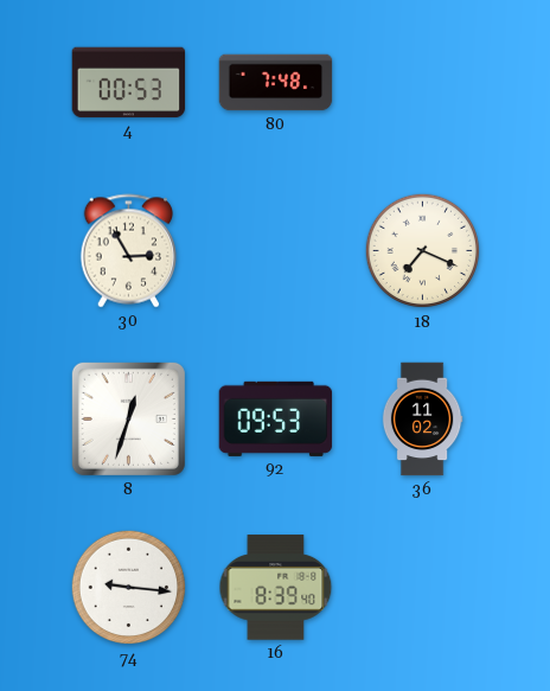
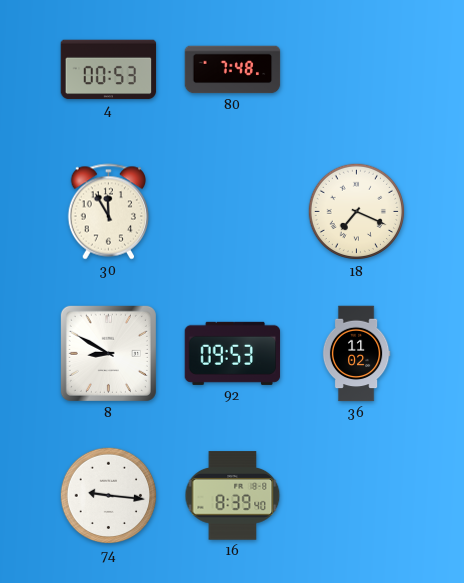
30: 2:55 -> 11:55
8: 12:33 -> 8:50
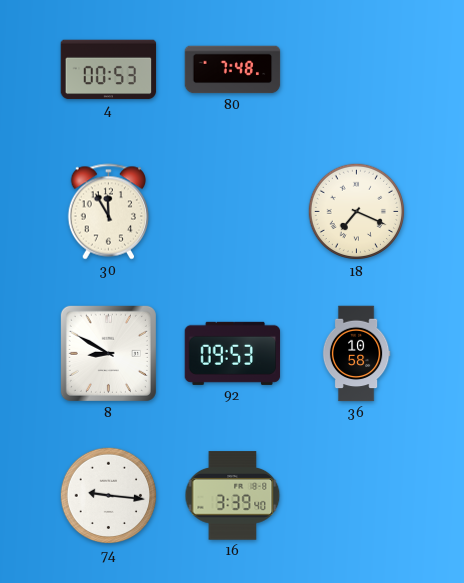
36: 11:02 -> 10:58
16: 8:39 -> 3:39
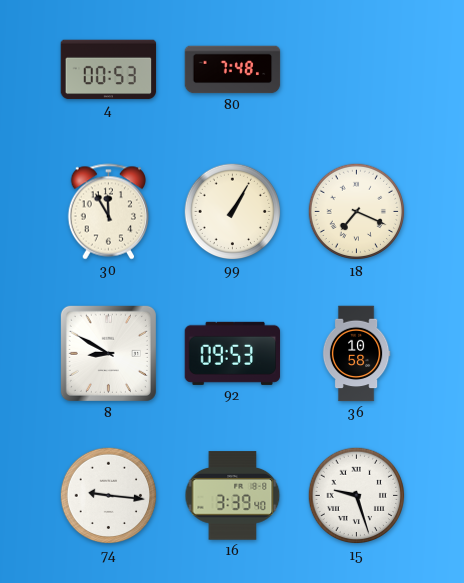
99: none -> 1:05
15: none -> 9:27
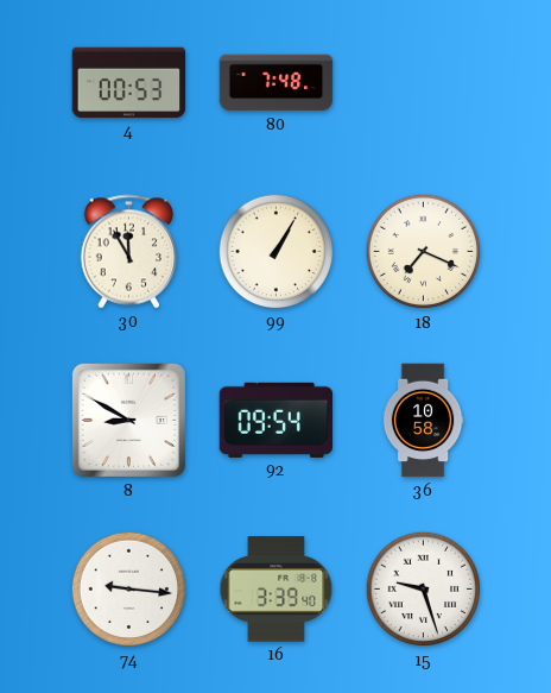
92: 09:53 -> 09:54
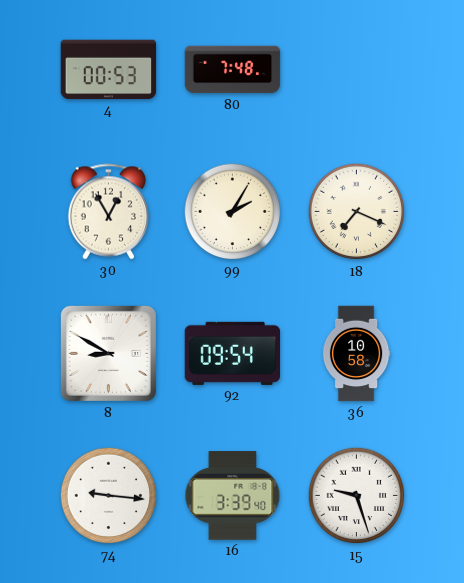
30: 11:55 -> 12:55
99: 1:05 -> 2:05
